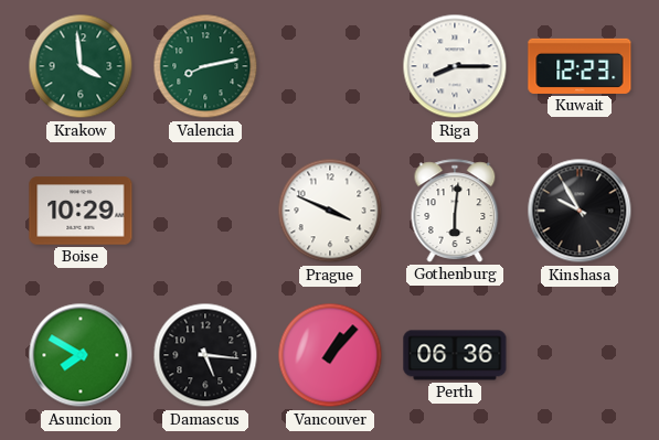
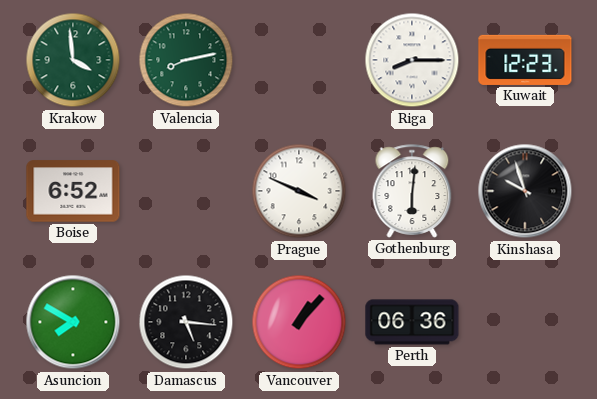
Boise: 10:29 -> 6:52
Kinshasa: 9:55 -> 9:57
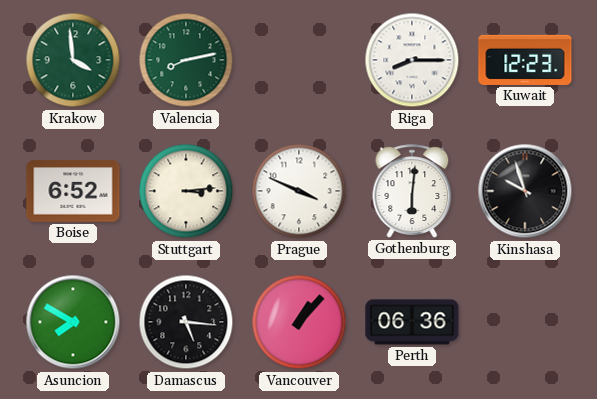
Stuttgart: none -> 3:14
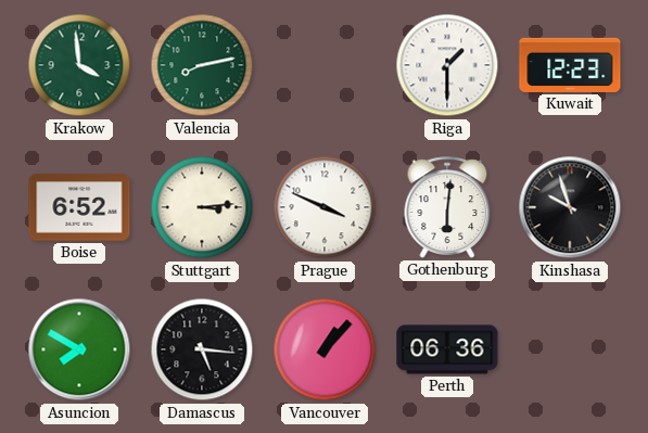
Riga: 8:15 -> 1:30
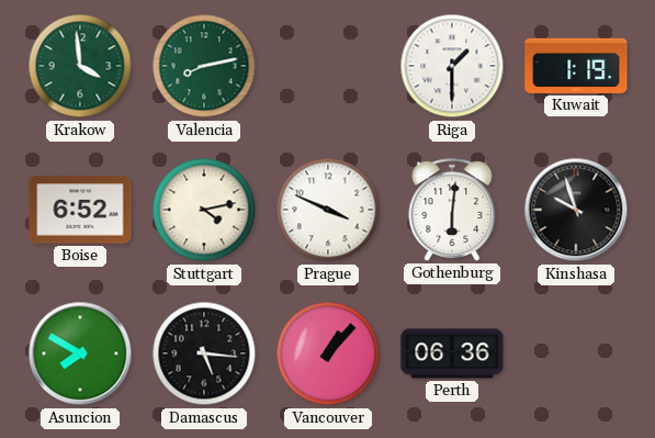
Kuwait: 12:23 -> 1:19
Stuttgart: 3:14 -> 4:13
